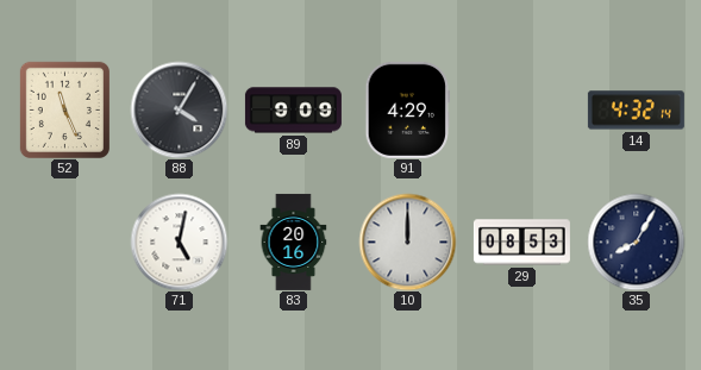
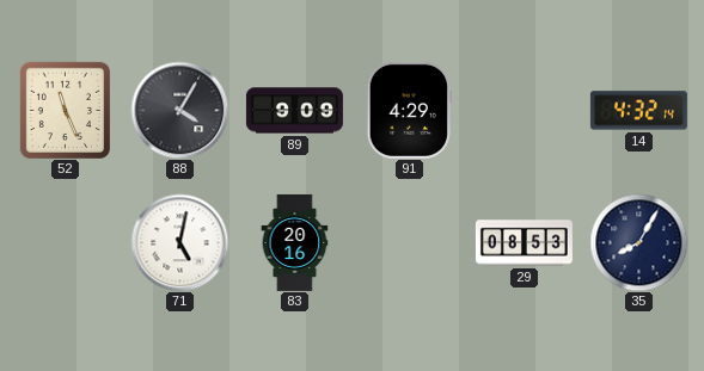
10: 12:00 -> none
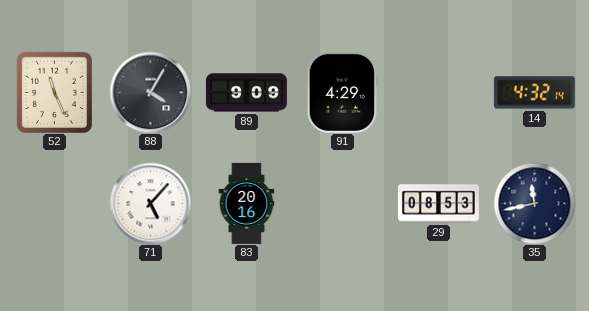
71: 5:02 -> 5:07
35: 8:05 -> 11:43
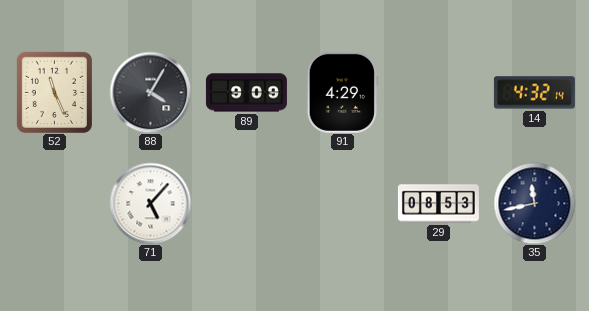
83: 20:16 -> none
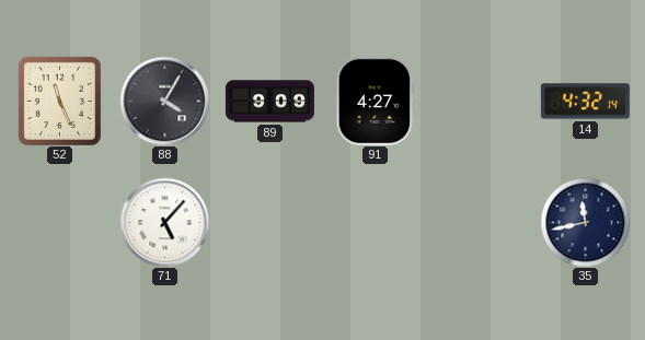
91: 4:29 -> 4:27
29: 08:53 -> none
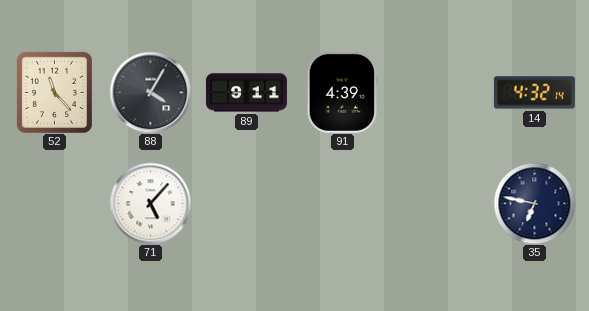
52: 11:26 -> 11:23
89: 9:09 -> 9:11
91: 4:27 -> 4:39
35: 11:43 -> 6:47
